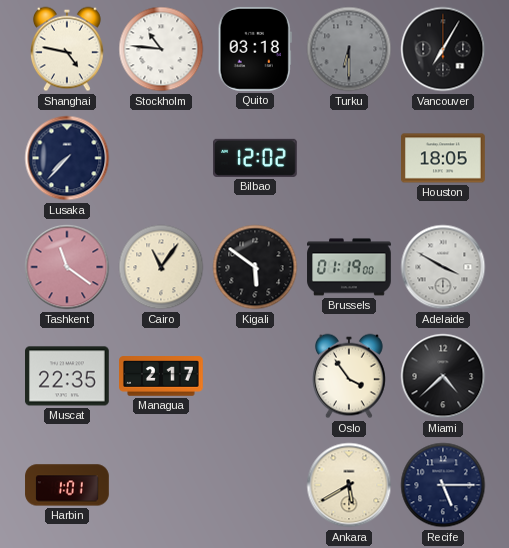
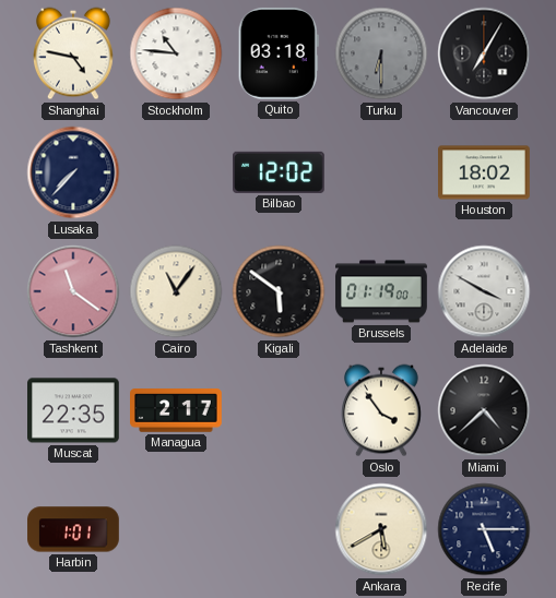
Houston: 18:05 -> 18:02
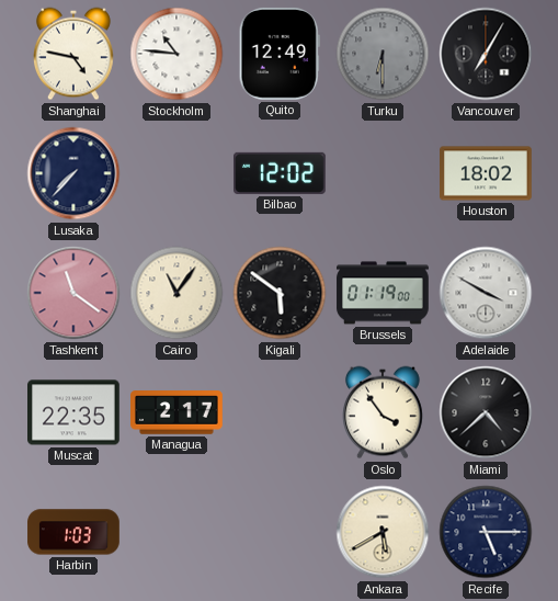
Quito: 03:18 -> 12:49
Harbin: 1:01 -> 1:03
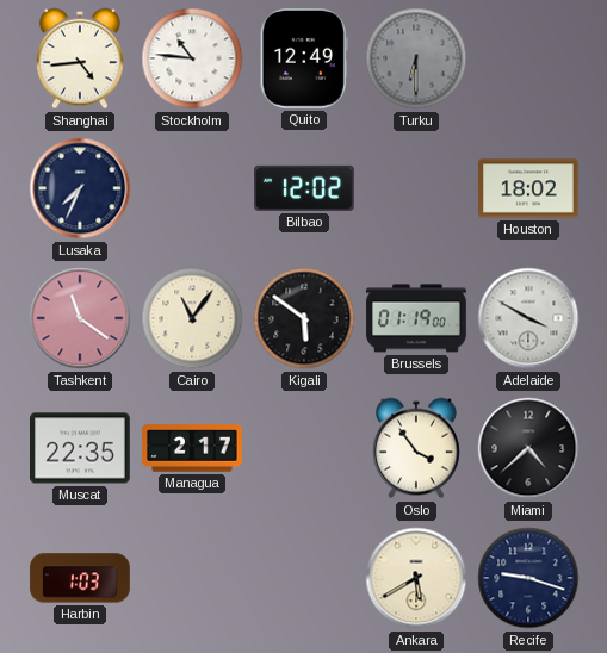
Shanghai: 4:47 -> 4:44
Vancouver: 7:05 -> none
Lusaka: 7:37 -> 7:34
Recife: 5:15 -> 9:18
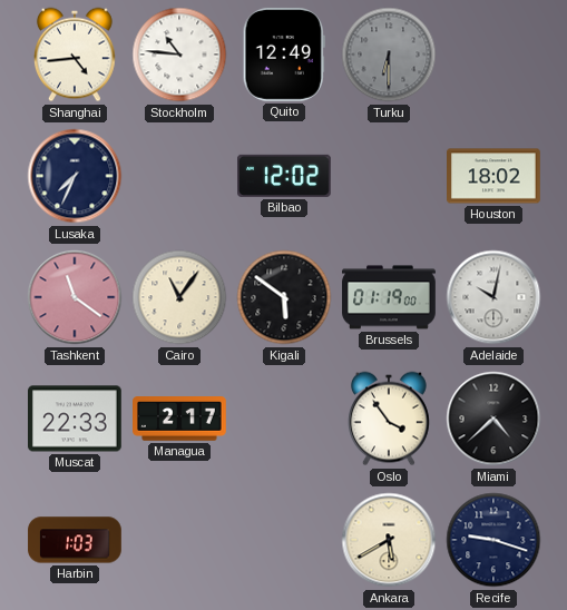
Adelaide: 3:50 -> 10:02
Muscat: 22:35 -> 22:33
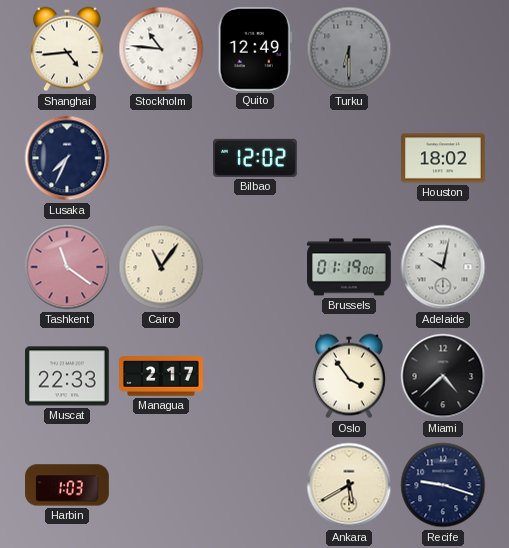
Kigali: 5:51 -> none
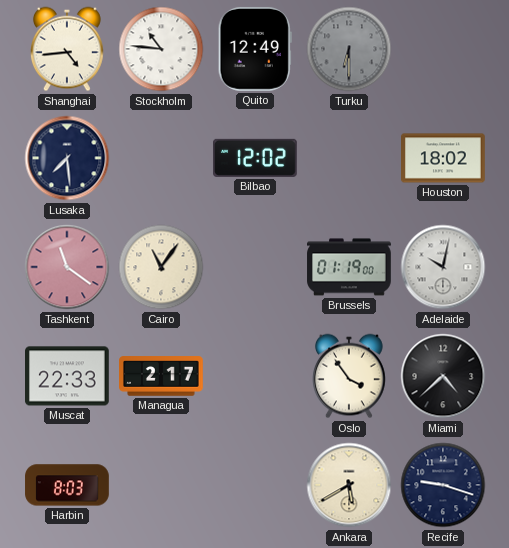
Lusaka: 7:34 -> 7:29
Harbin: 1:03 -> 8:03
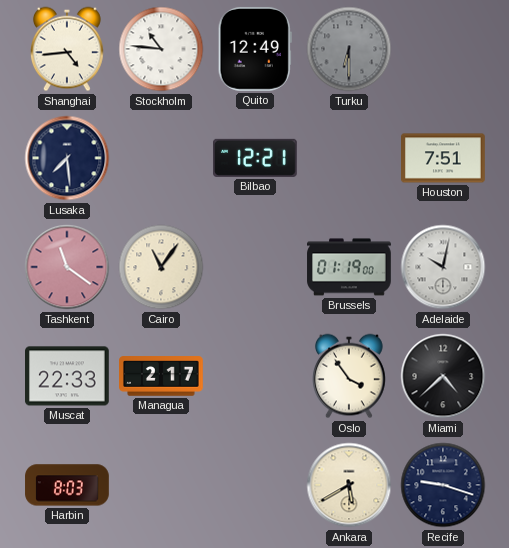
Bilbao: 12:02 -> 12:21
Houston: 18:02 -> 7:51
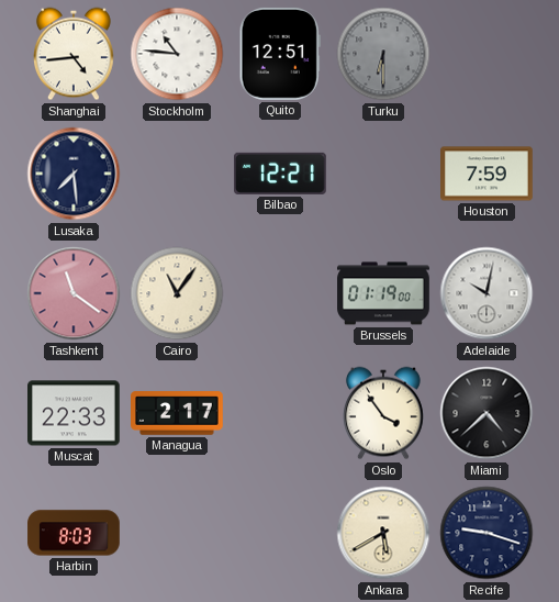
Quito: 12:49 -> 12:51
Houston: 7:51 -> 7:59
